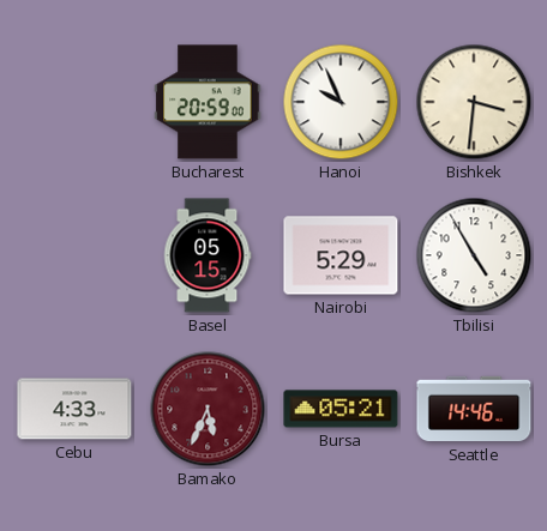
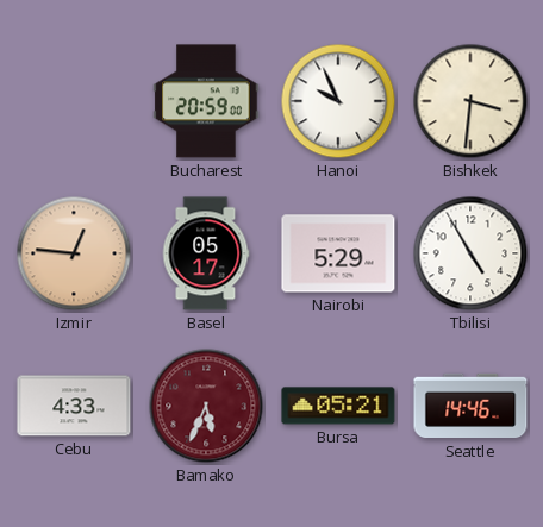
Izmir: none -> 12:46
Basel: 05:15 -> 05:17
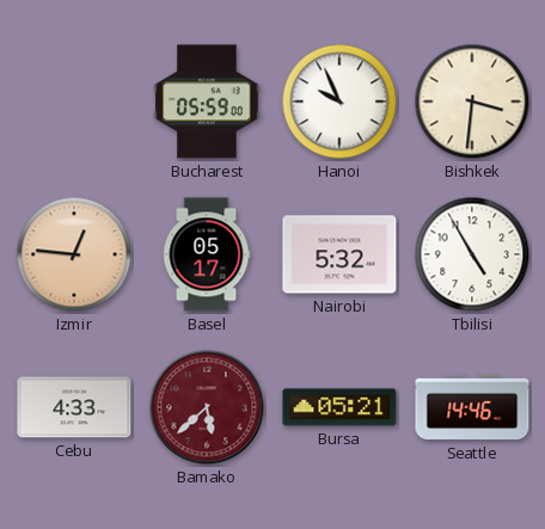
Bucharest: 20:59 -> 05:59
Nairobi: 5:29 -> 5:32
Bamako: 5:34 -> 5:38
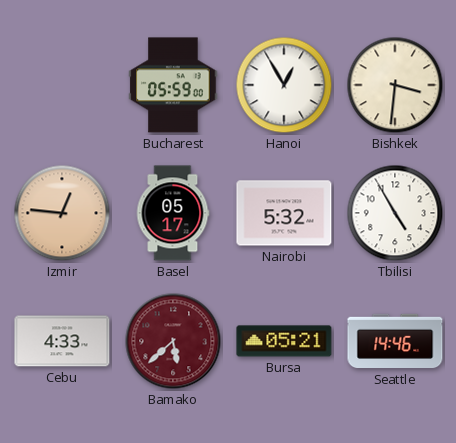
Hanoi: 9:56 -> 12:55
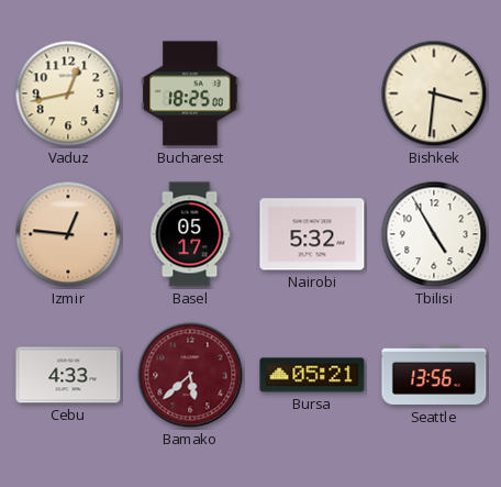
Vaduz: none -> 12:43
Bucharest: 05:59 -> 18:25
Hanoi: 12:55 -> none
Seattle: 14:46 -> 13:56
